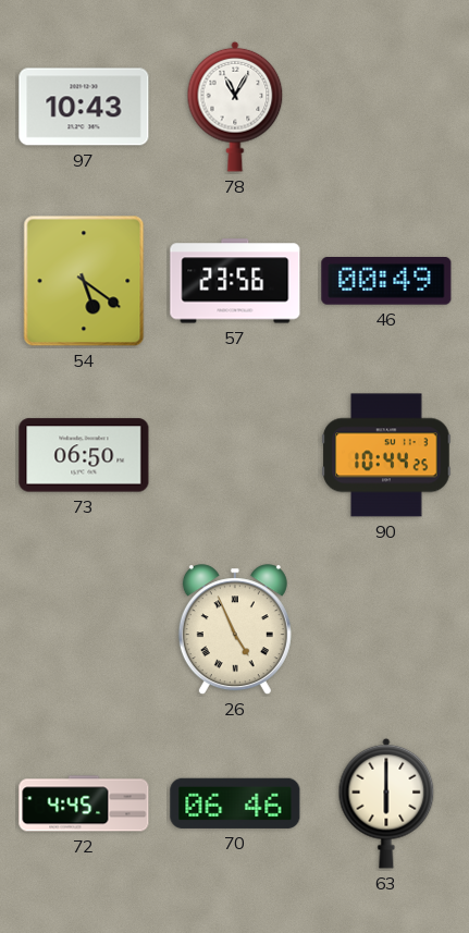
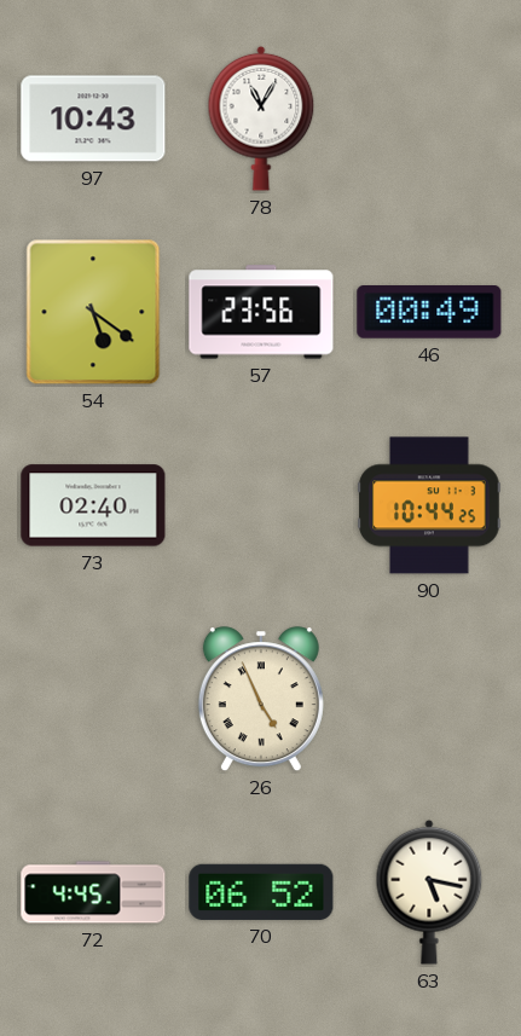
73: 06:50 -> 02:40
70: 06:46 -> 06:52
63: 6:00 -> 5:17
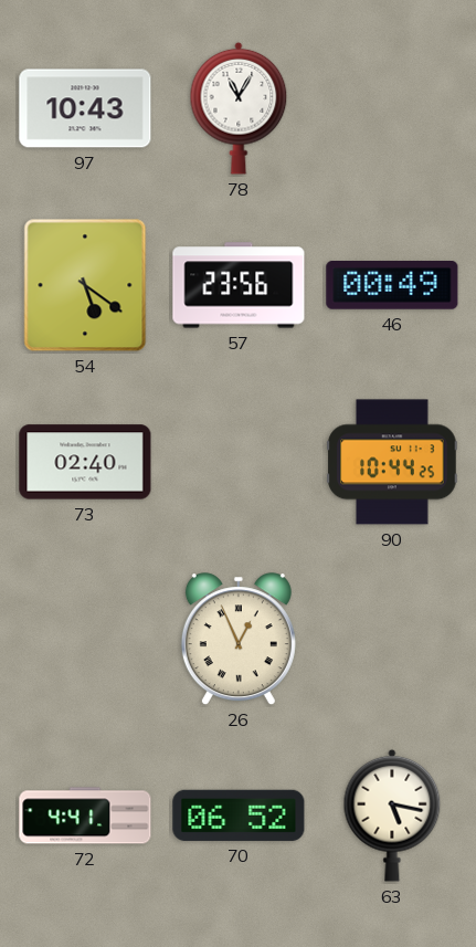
26: 4:56 -> 12:56
72: 4:45 -> 4:41
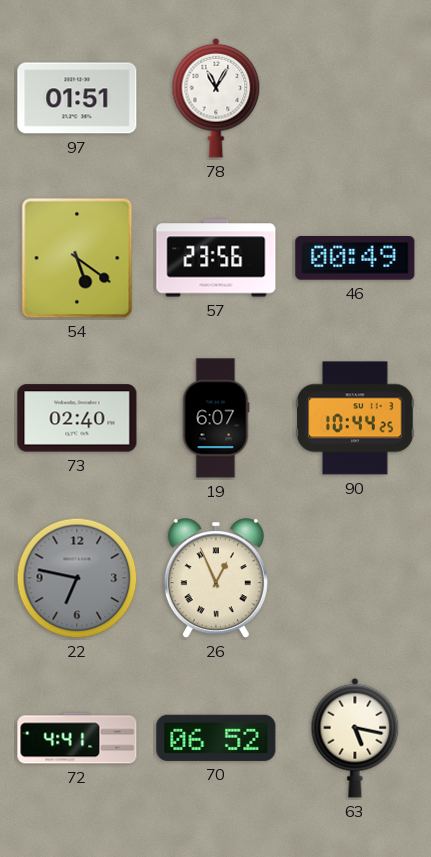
97: 10:43 -> 01:51
19: none -> 6:07
22: none -> 6:47
